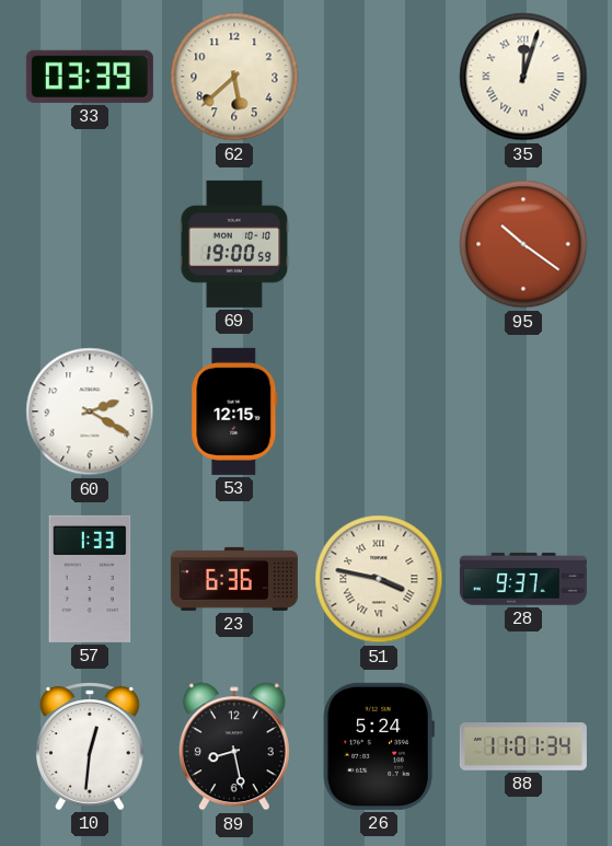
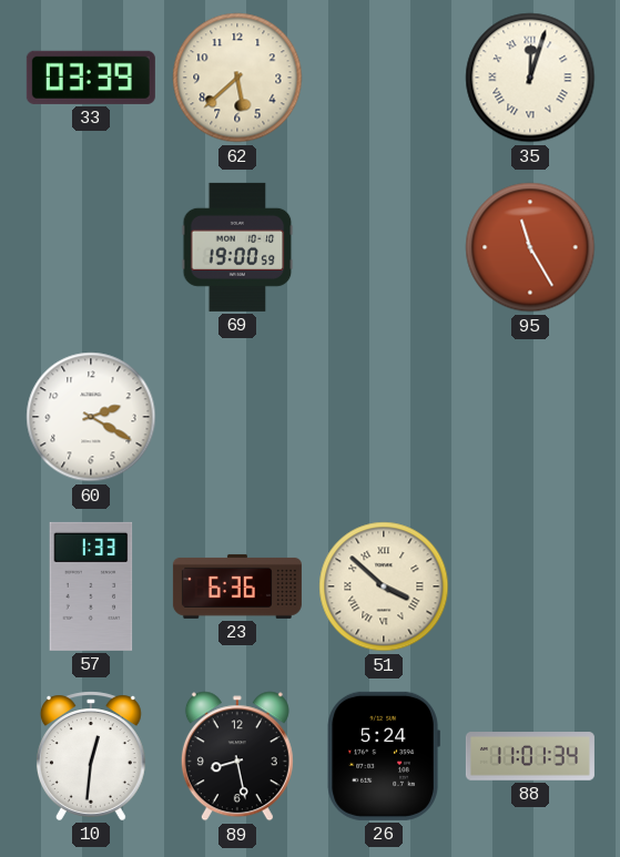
95: 10:21 -> 11:25
53: 12:15 -> none
51: 3:47 -> 3:52
28: 9:37 -> none
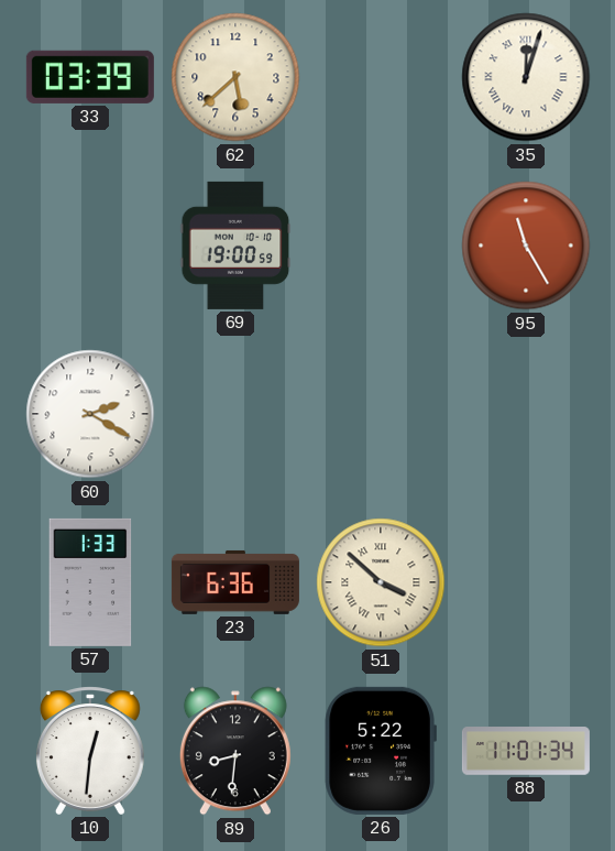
89: 8:28 -> 8:31
26: 5:24 -> 5:22
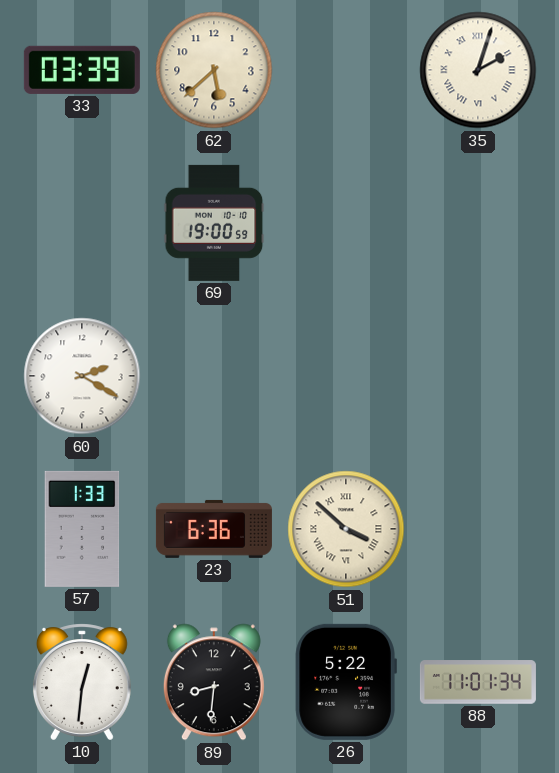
35: 12:03 -> 2:03
95: 11:25 -> none
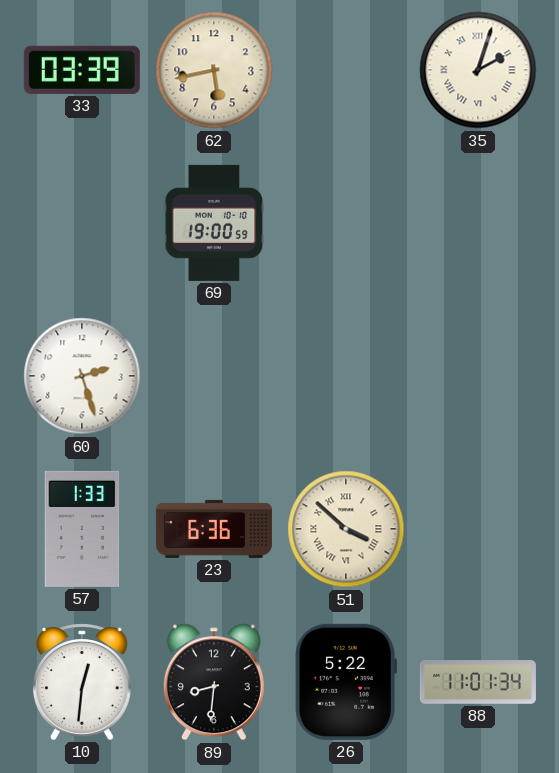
62: 5:38 -> 5:43
60: 2:20 -> 2:27
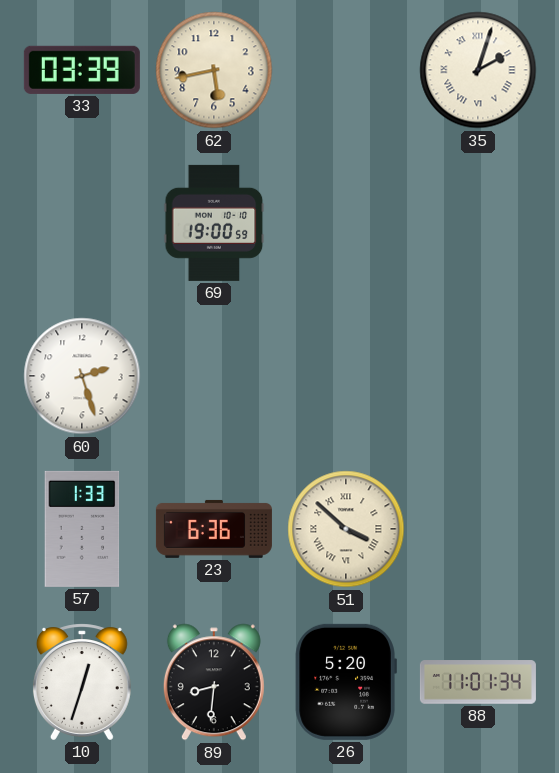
10: 12:31 -> 12:33
26: 5:22 -> 5:20
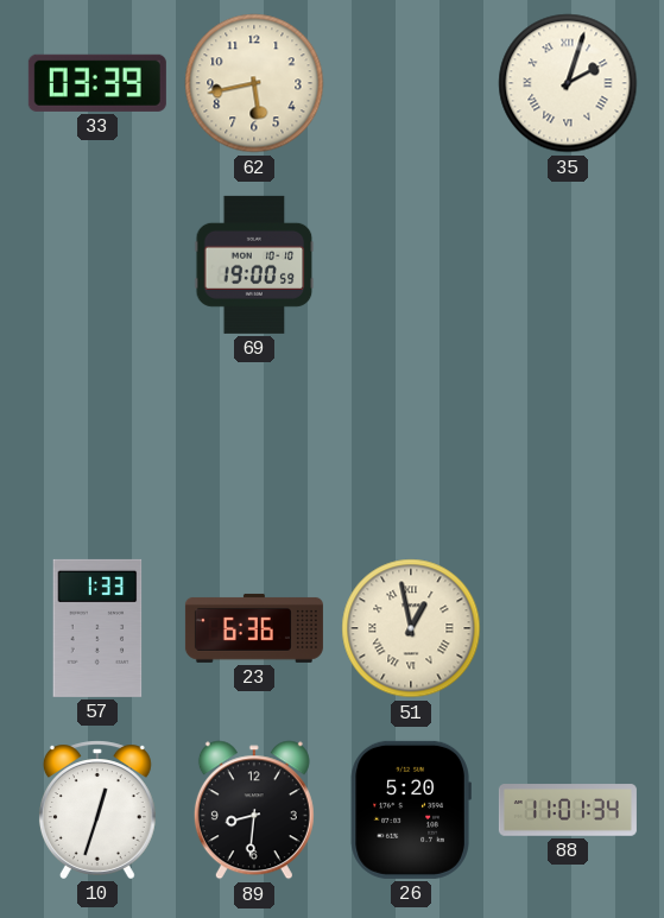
60: 2:27 -> none
51: 3:52 -> 12:58
